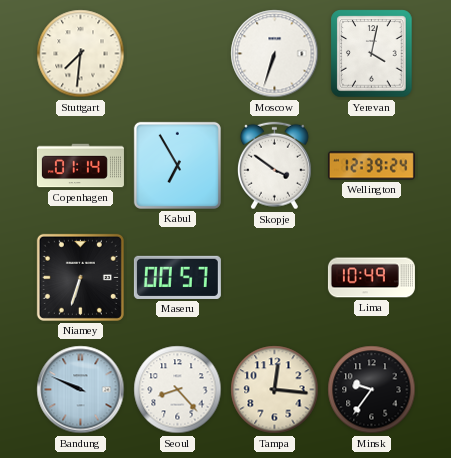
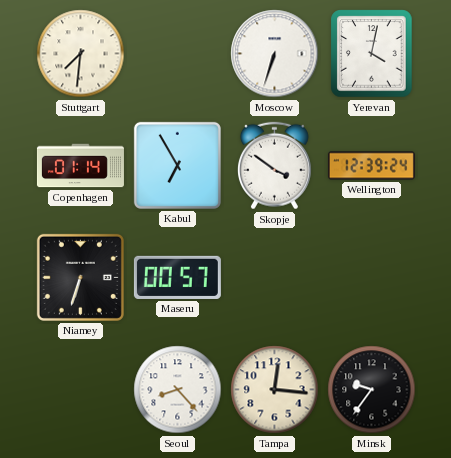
Lima: 10:49 -> none
Bandung: 9:49 -> none
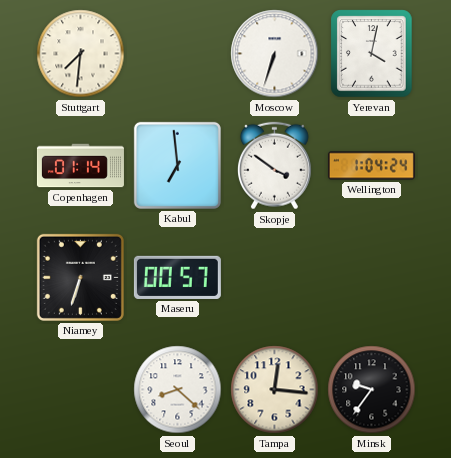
Kabul: 6:55 -> 6:59
Wellington: 12:39 -> 1:04
Seoul: 8:23 -> 8:22
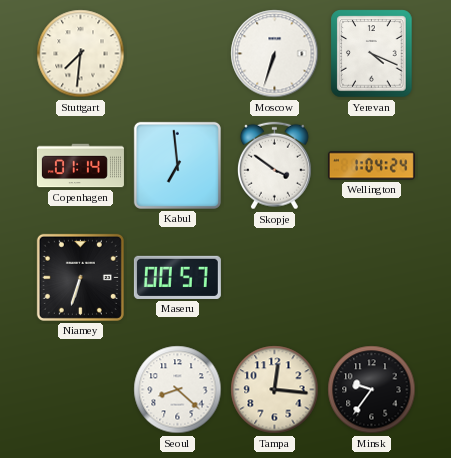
Yerevan: 4:02 -> 4:19
